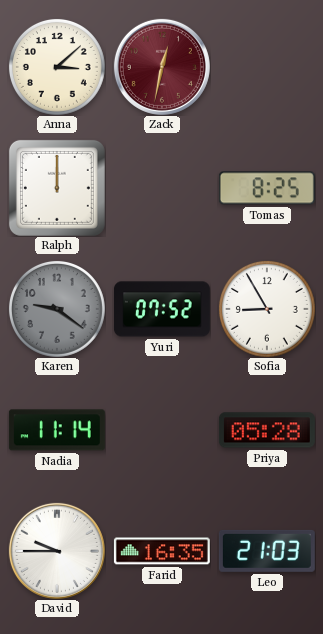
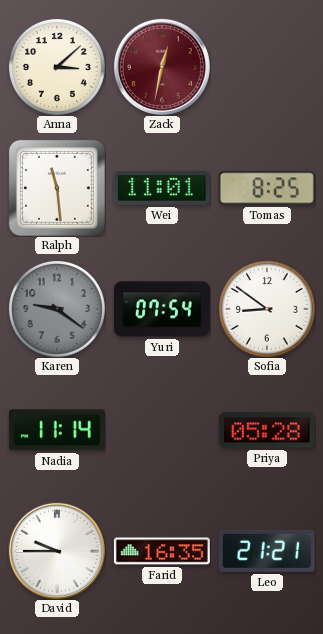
Ralph: 12:00 -> 11:29
Wei: none -> 11:01
Yuri: 07:52 -> 07:54
Sofia: 8:55 -> 8:51
Leo: 21:03 -> 21:21
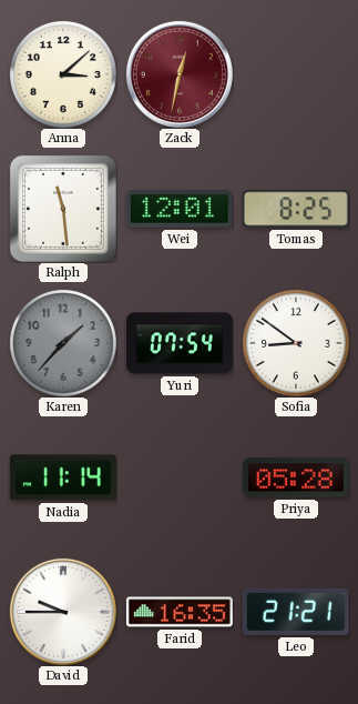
Wei: 11:01 -> 12:01
Karen: 9:21 -> 1:37
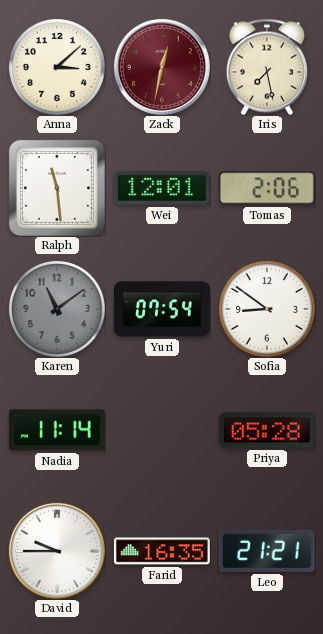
Iris: none -> 7:28
Tomas: 8:25 -> 2:06
Karen: 1:37 -> 11:09
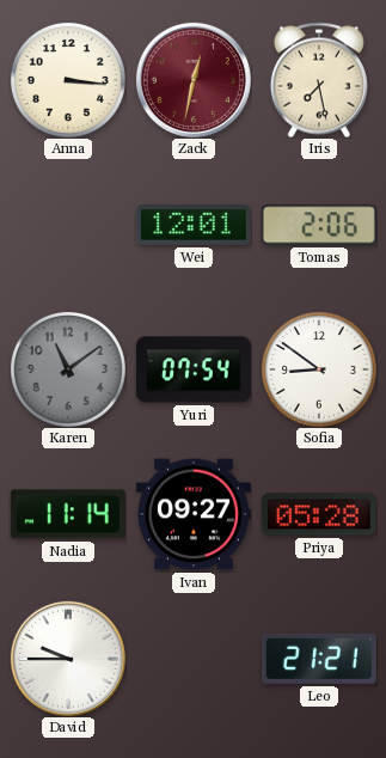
Anna: 3:08 -> 3:16
Ralph: 11:29 -> none
Ivan: none -> 09:27
Farid: 16:35 -> none
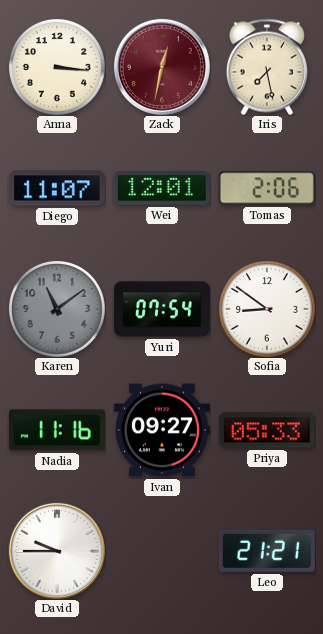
Diego: none -> 11:07
Nadia: 11:14 -> 11:16
Priya: 05:28 -> 05:33
